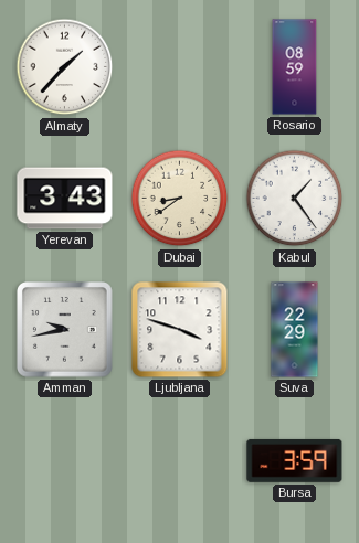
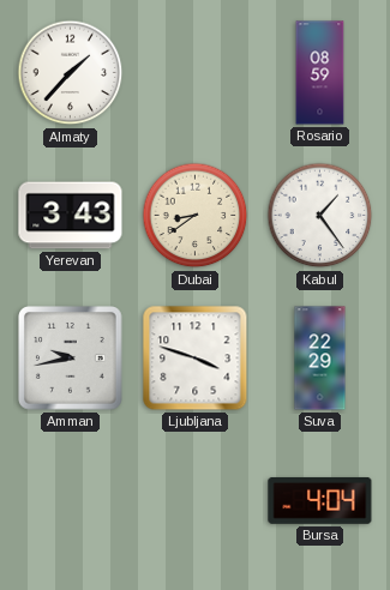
Bursa: 3:59 -> 4:04
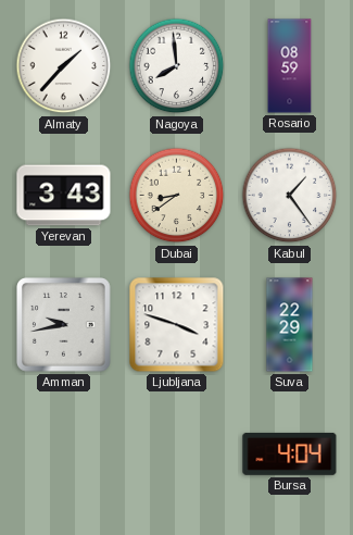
Nagoya: none -> 7:59
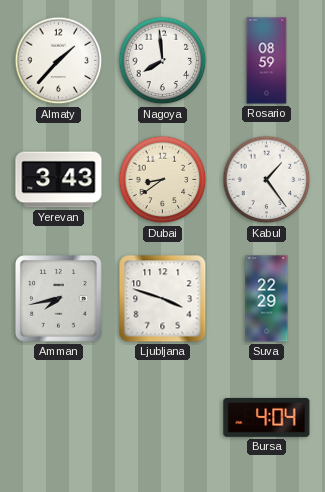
Amman: 9:43 -> 7:43
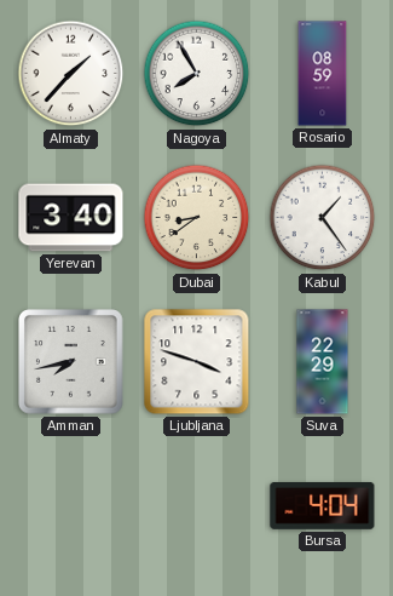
Nagoya: 7:59 -> 7:55
Yerevan: 3:43 -> 3:40
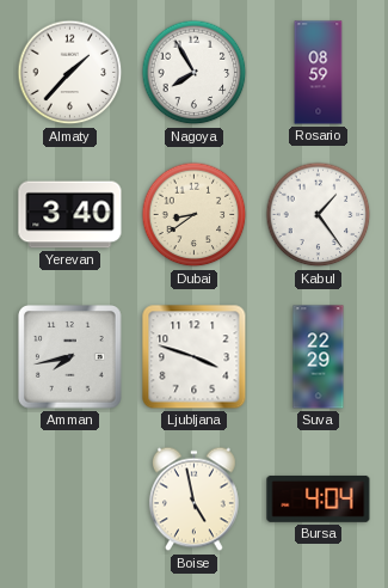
Boise: none -> 4:58
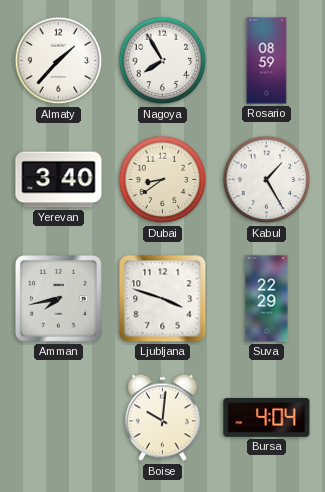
Kabul: 1:24 -> 1:25
Boise: 4:58 -> 10:01
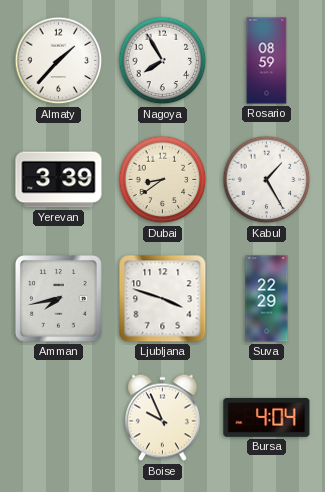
Yerevan: 3:40 -> 3:39
Boise: 10:01 -> 9:56
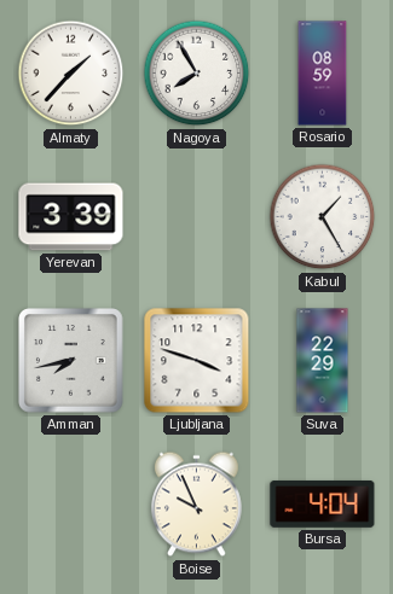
Dubai: 8:39 -> none
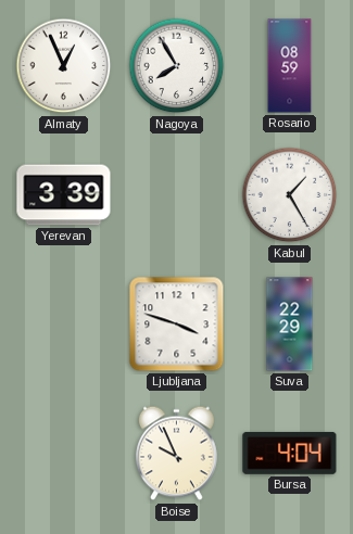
Almaty: 1:37 -> 12:56
Amman: 7:43 -> none
